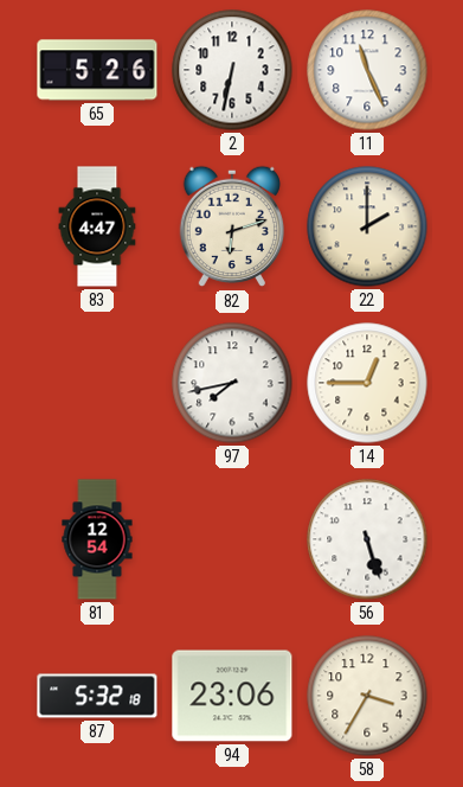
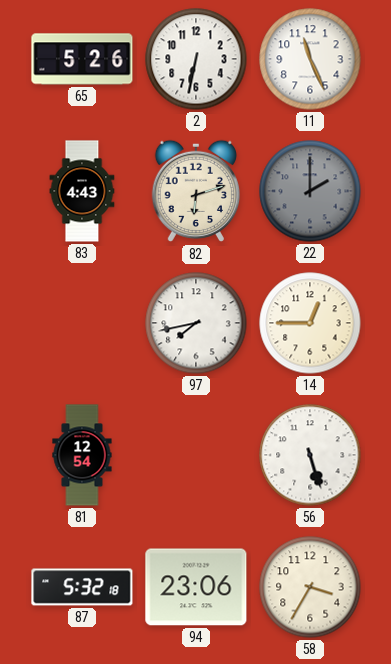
83: 4:47 -> 4:43
22 dial: cream -> grey
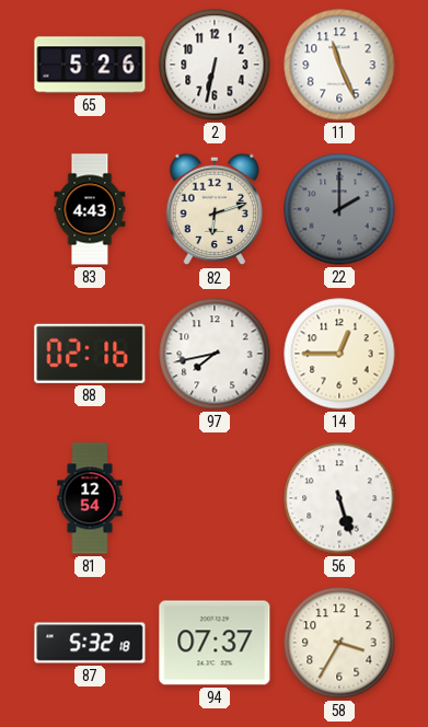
88: none -> 02:16
94: 23:06 -> 07:37
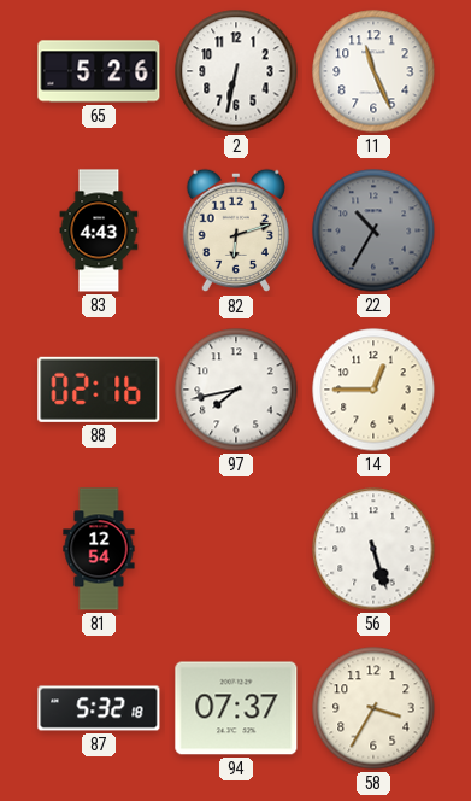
22: 2:00 -> 10:35
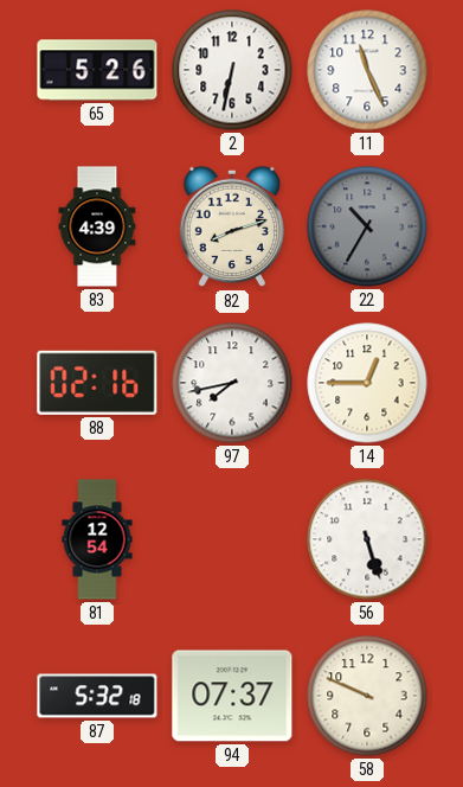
83: 4:43 -> 4:39
82: 6:12 -> 8:12
58: 3:35 -> 9:49
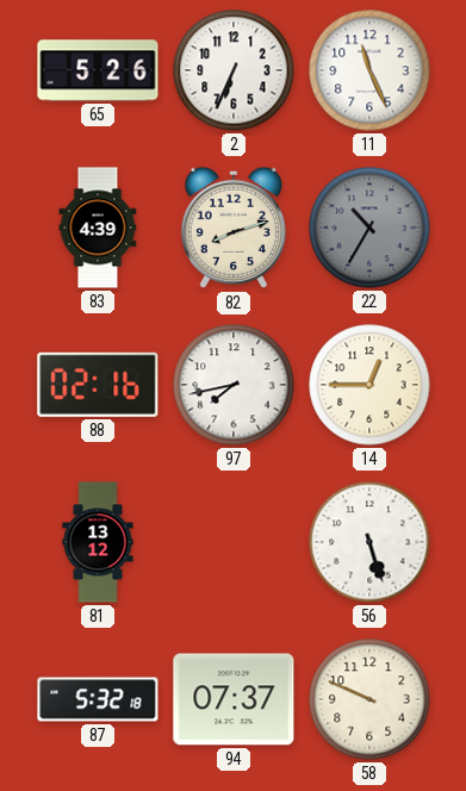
2: 6:32 -> 6:34
81: 12:54 -> 13:12
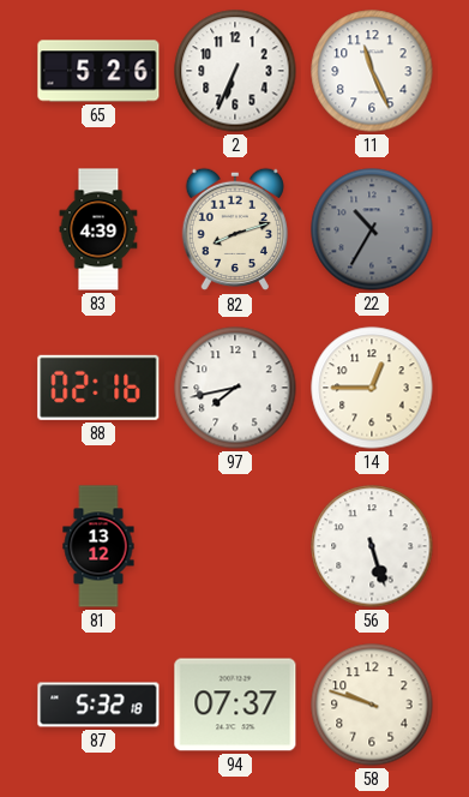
58: 9:49 -> 9:48
